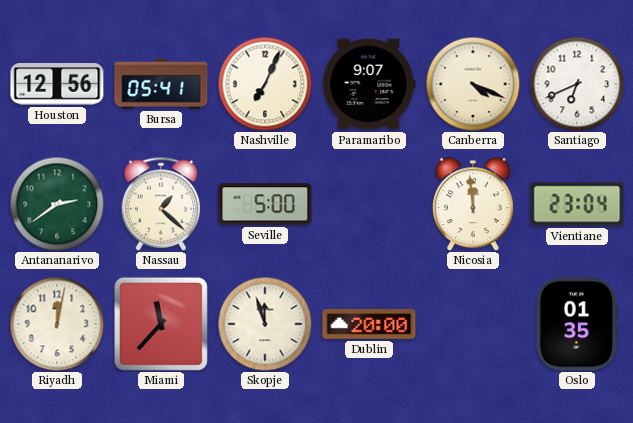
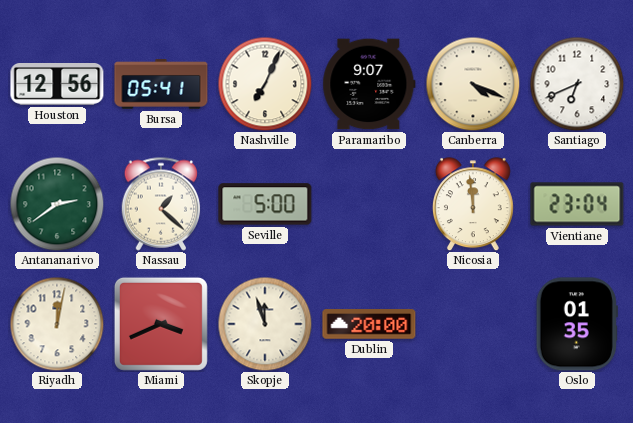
Miami: 11:37 -> 3:41
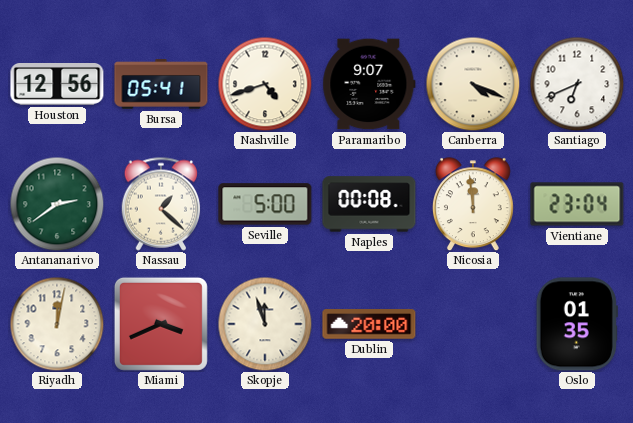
Nashville: 7:04 -> 4:42
Naples: none -> 00:08
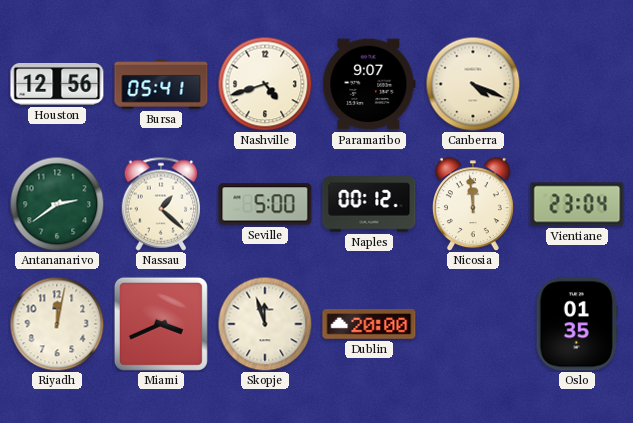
Santiago: 6:41 -> none
Naples: 00:08 -> 00:12
